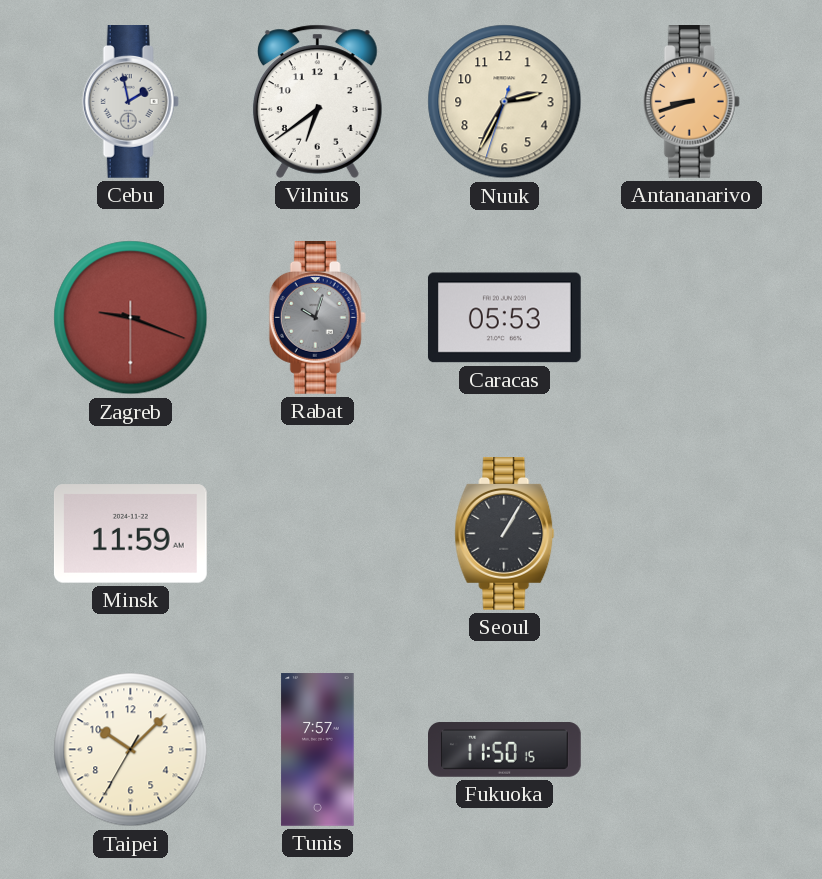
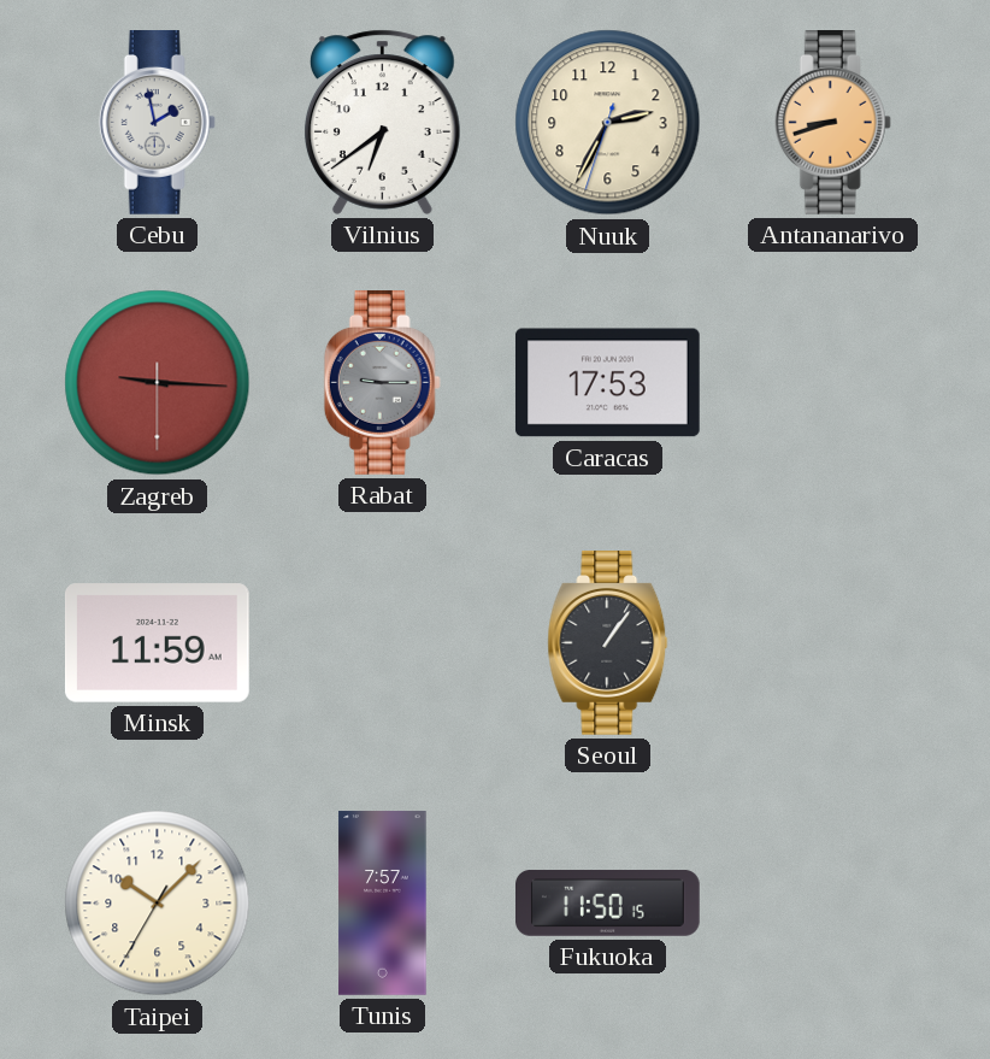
Zagreb: 9:18 -> 9:15
Rabat: 10:03 -> 9:15
Caracas: 05:53 -> 17:53
Seoul: 1:05 -> 1:06
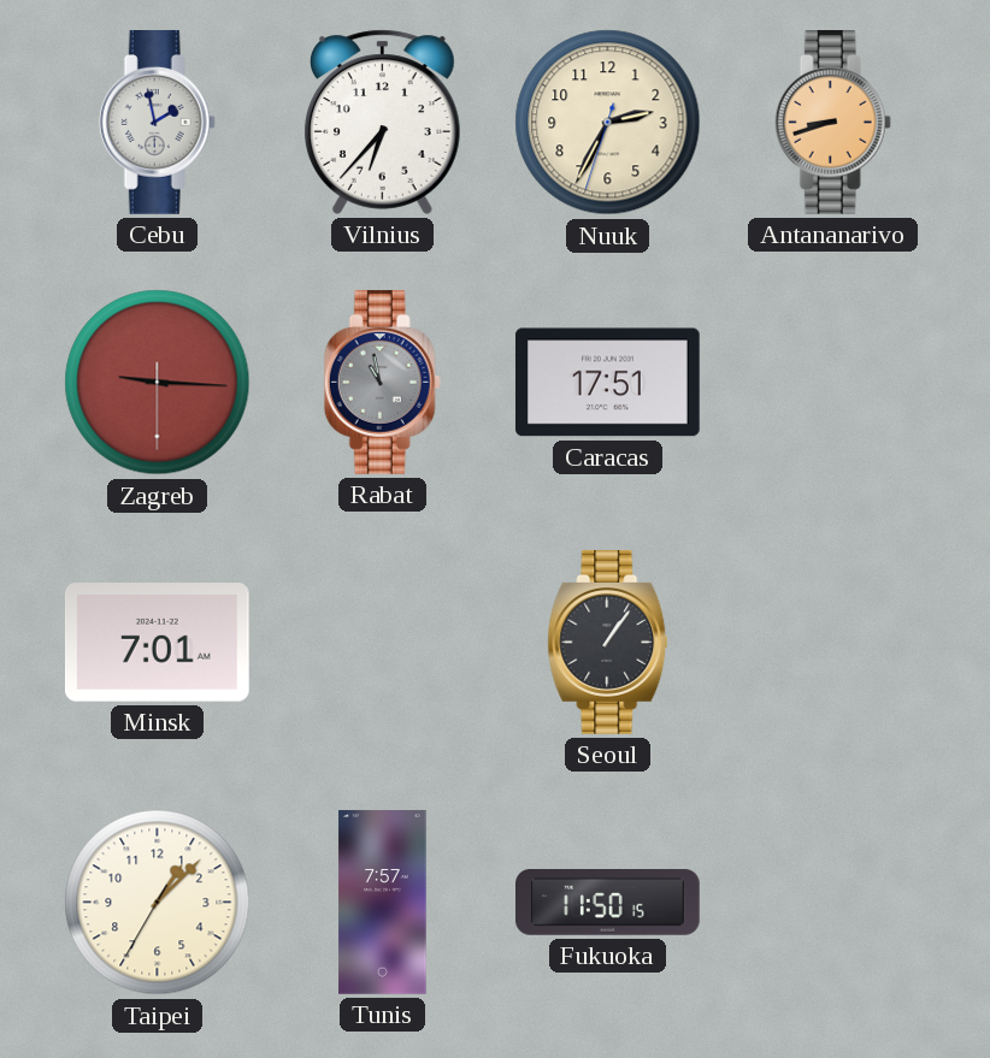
Vilnius: 6:39 -> 6:37
Rabat: 9:15 -> 10:58
Caracas: 17:53 -> 17:51
Minsk: 11:59 -> 7:01
Taipei: 10:07 -> 1:07
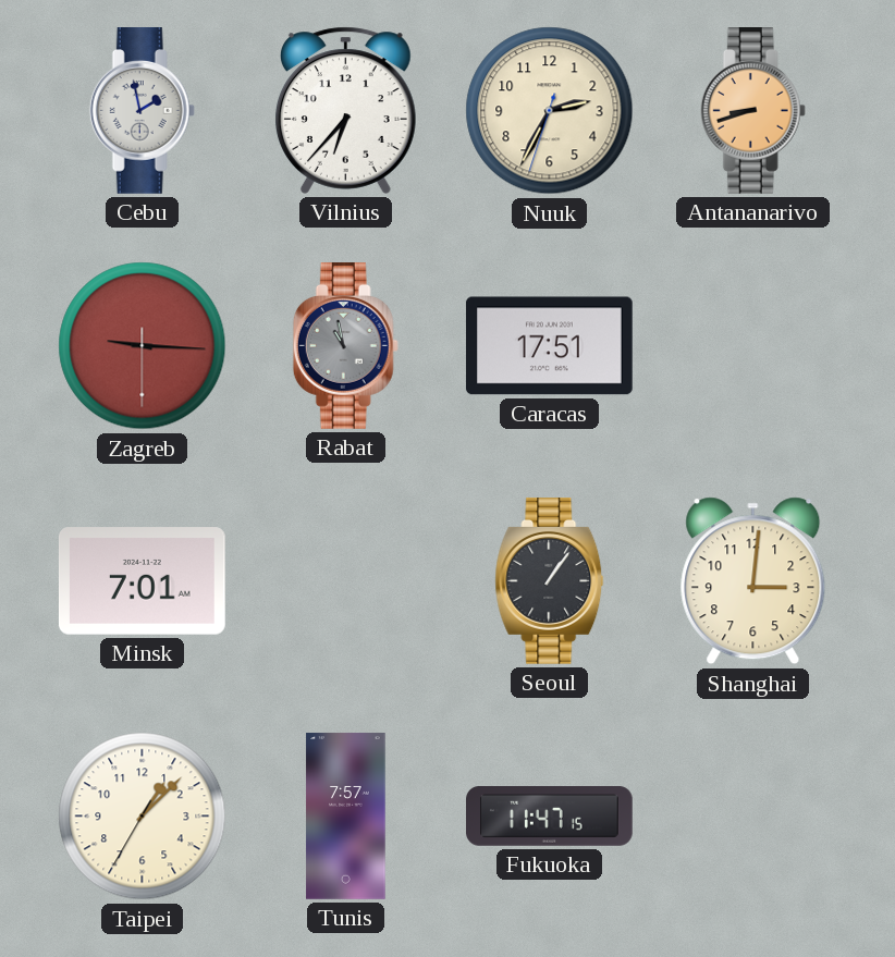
Shanghai: none -> 3:01
Fukuoka: 11:50 -> 11:47
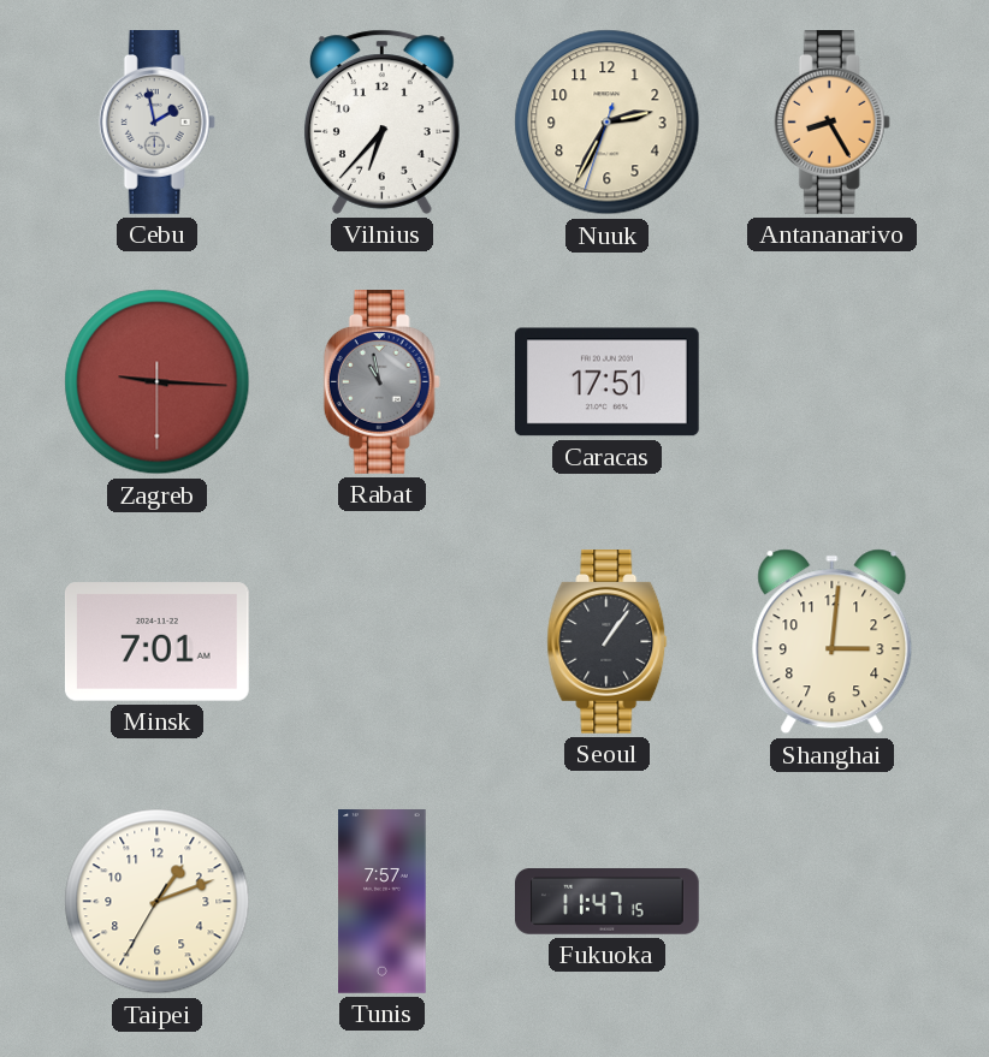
Antananarivo: 8:42 -> 8:25
Taipei: 1:07 -> 1:11
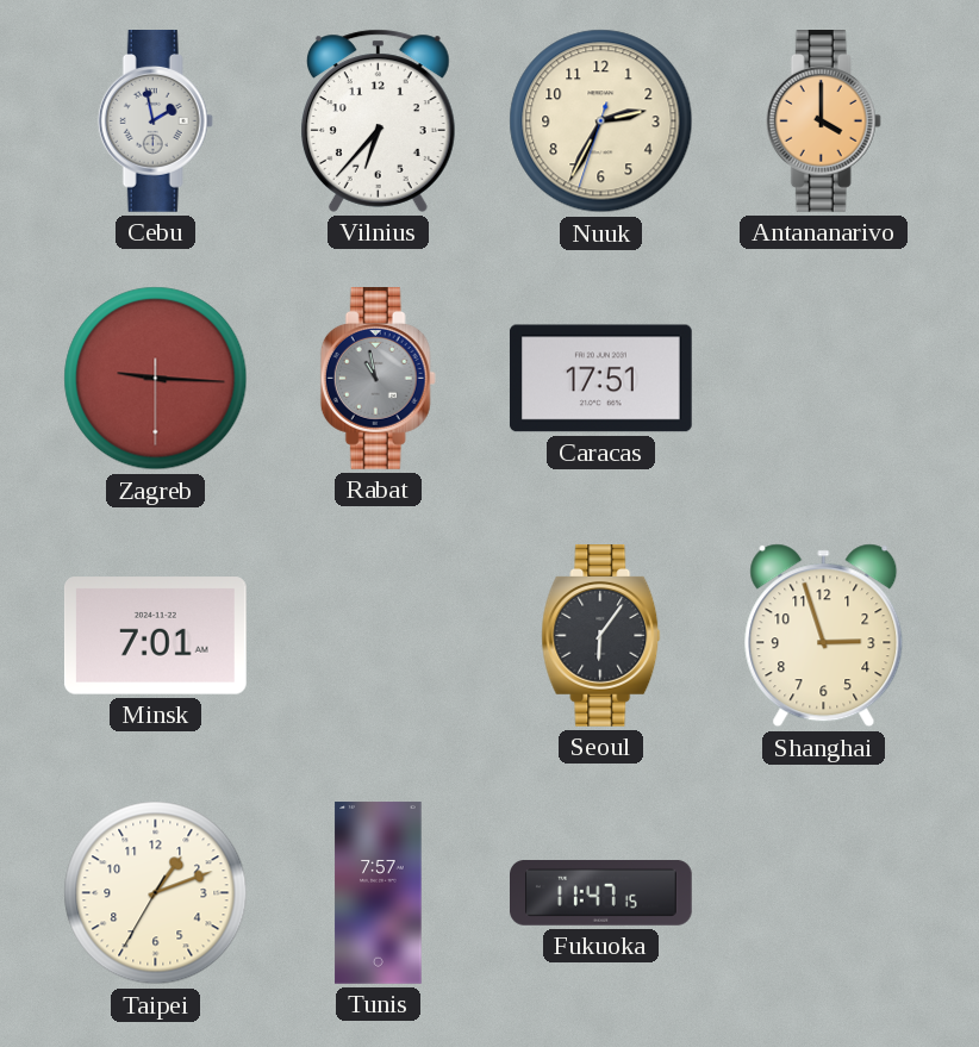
Antananarivo: 8:25 -> 4:00
Seoul: 1:06 -> 6:06
Shanghai: 3:01 -> 2:57
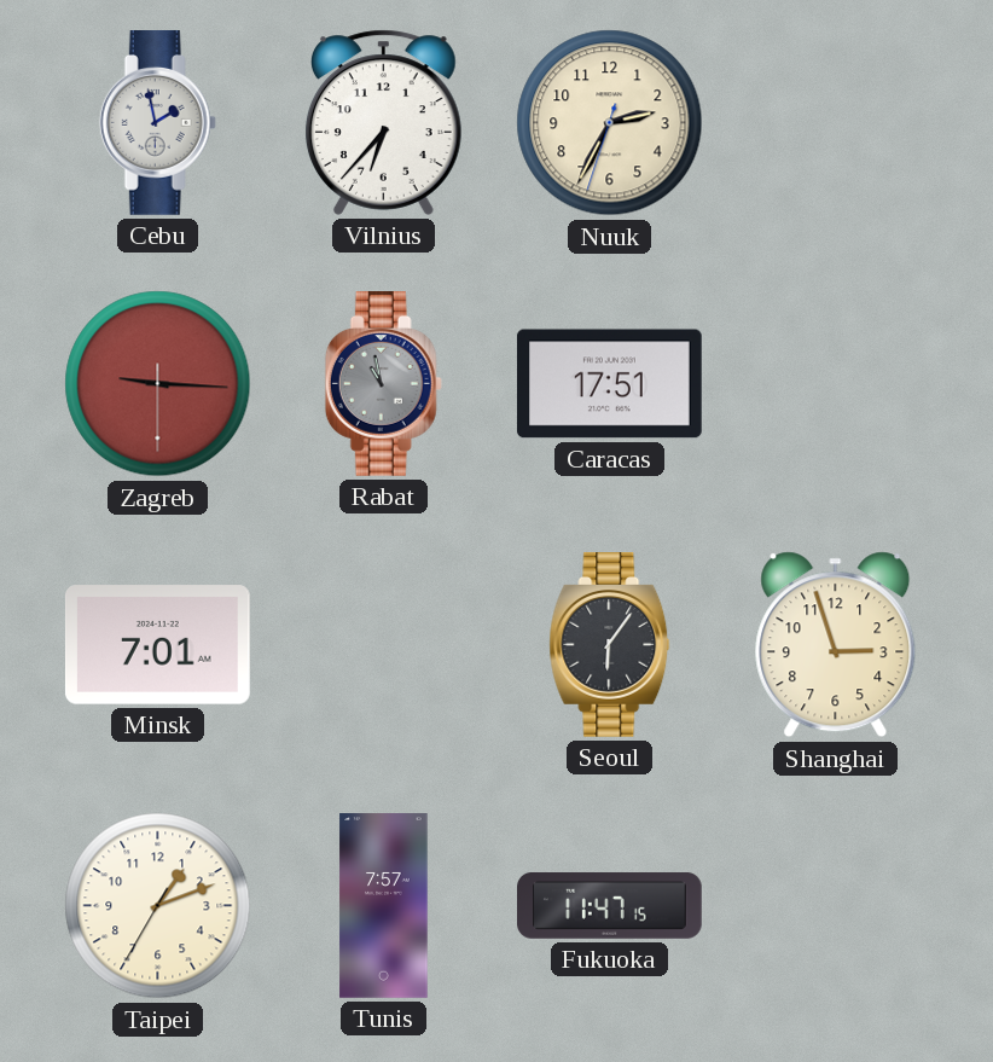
Antananarivo: 4:00 -> none
